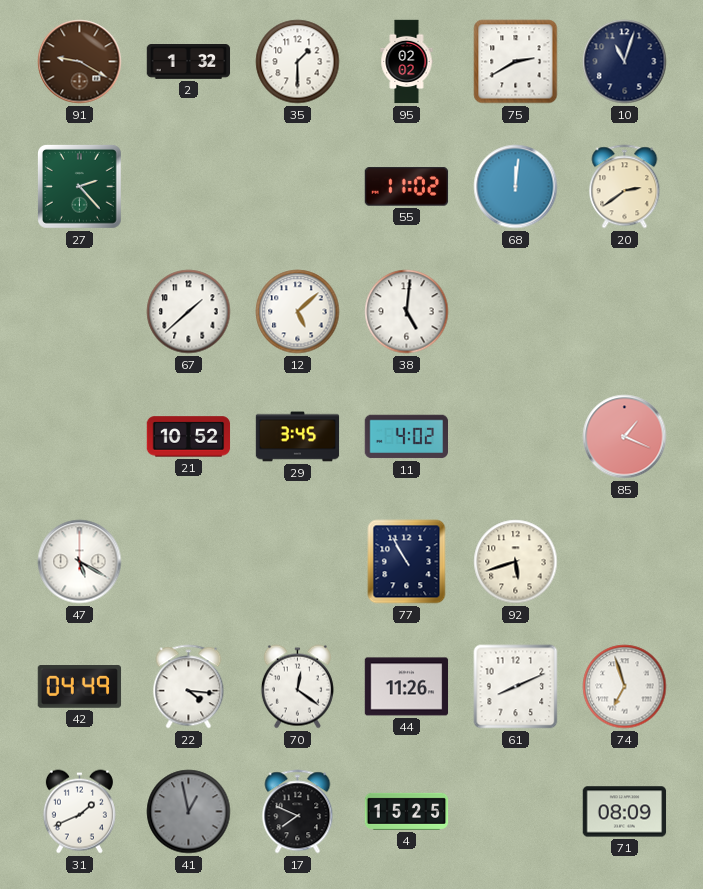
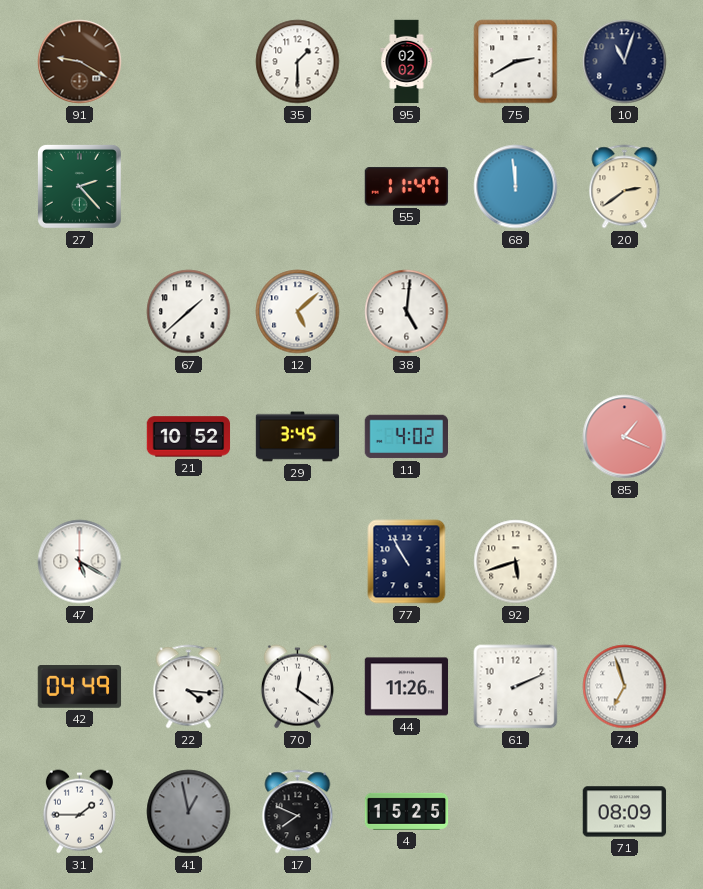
2: 1:32 -> none
55: 11:02 -> 11:47
68: 12:01 -> 11:59
61: 8:11 -> 2:11
31: 1:41 -> 1:45
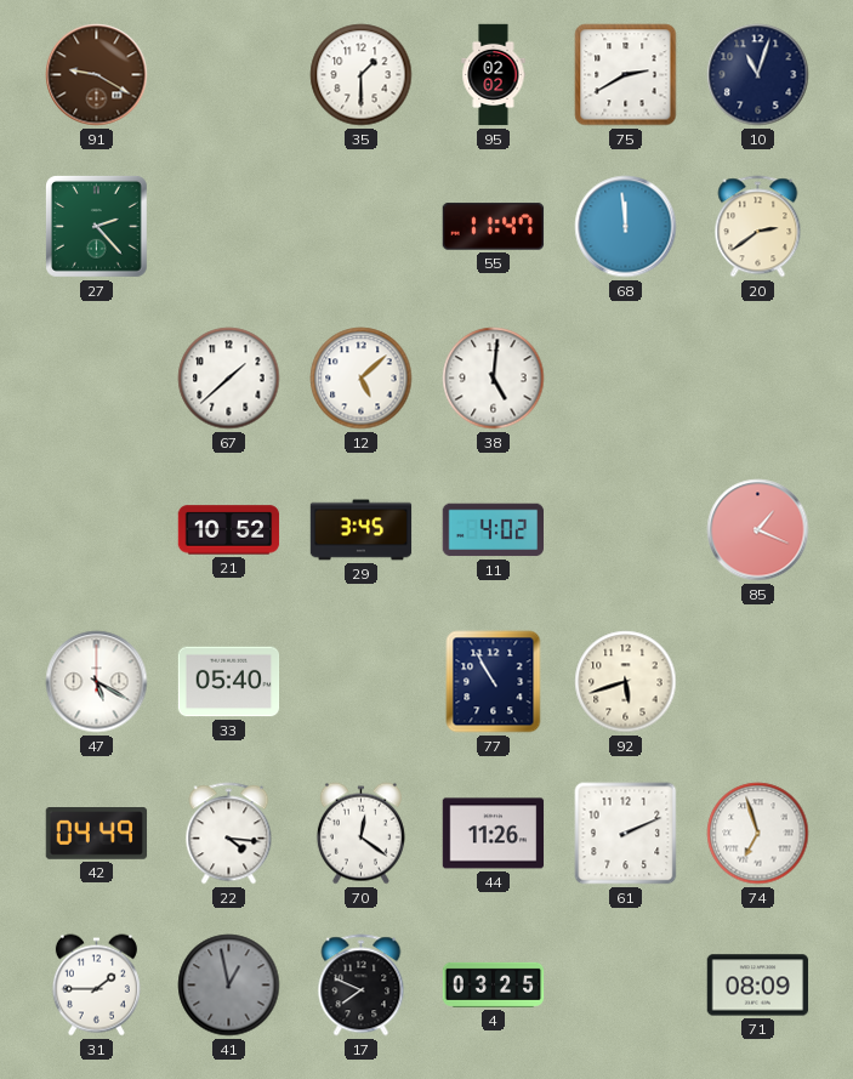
33: none -> 05:40
4: 15:25 -> 03:25
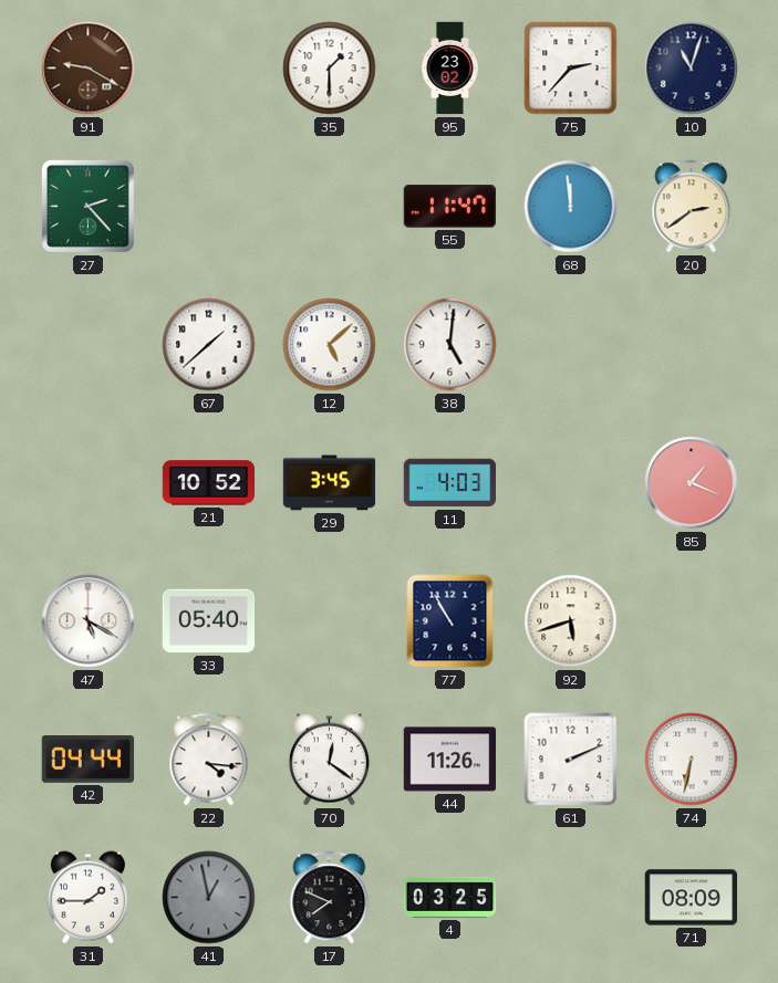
95: 02:02 -> 23:02
75: 2:40 -> 2:37
11: 4:02 -> 4:03
42: 04:49 -> 04:44
74: 6:57 -> 6:32
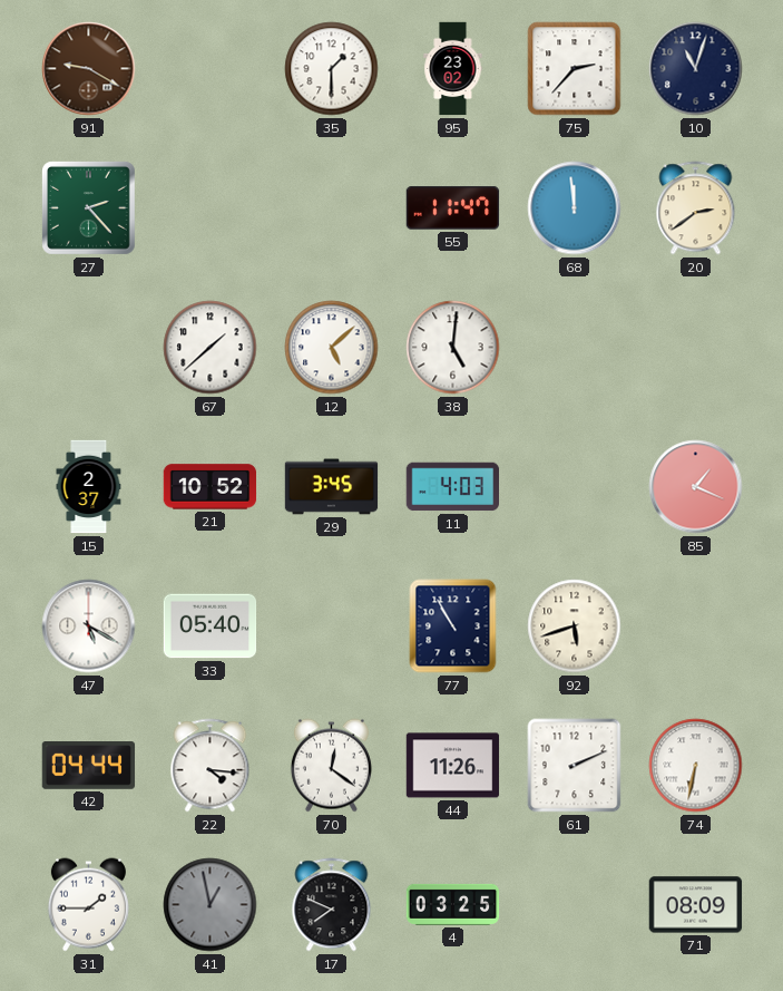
15: none -> 2:37
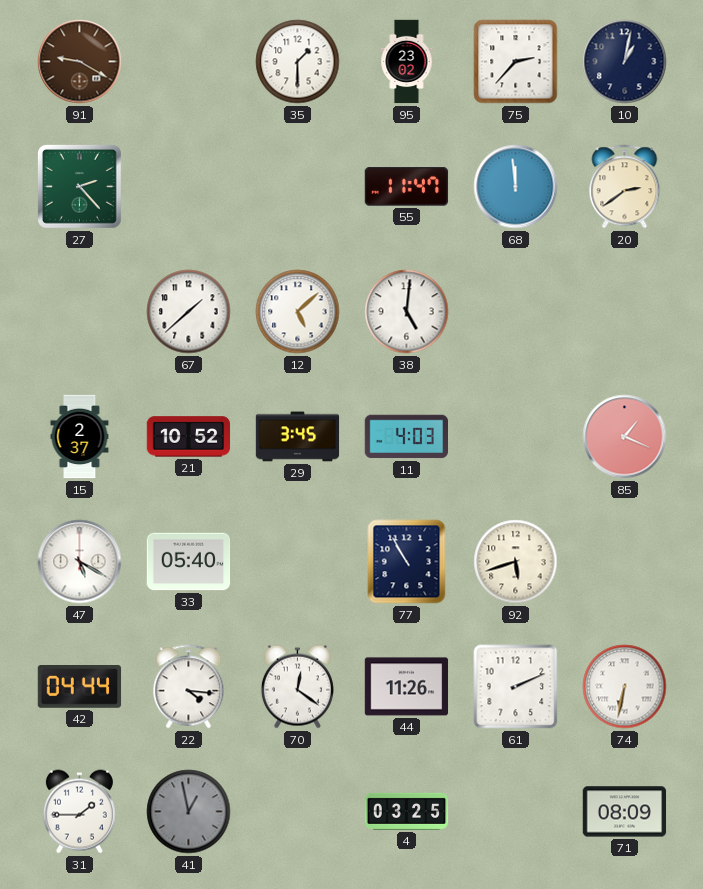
10: 11:03 -> 1:02
17: 7:49 -> none
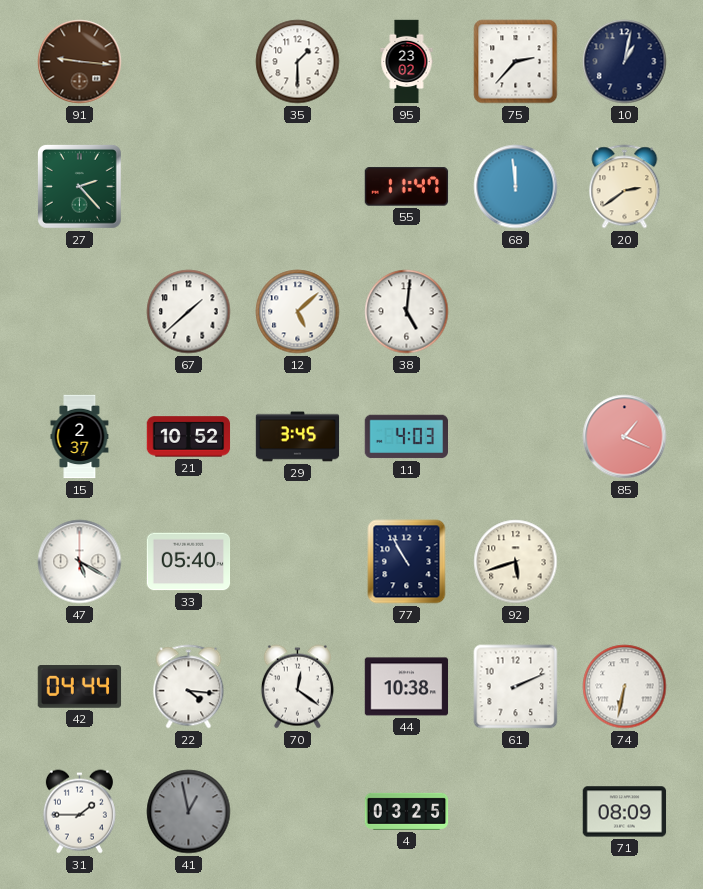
91: 9:20 -> 9:16
44: 11:26 -> 10:38
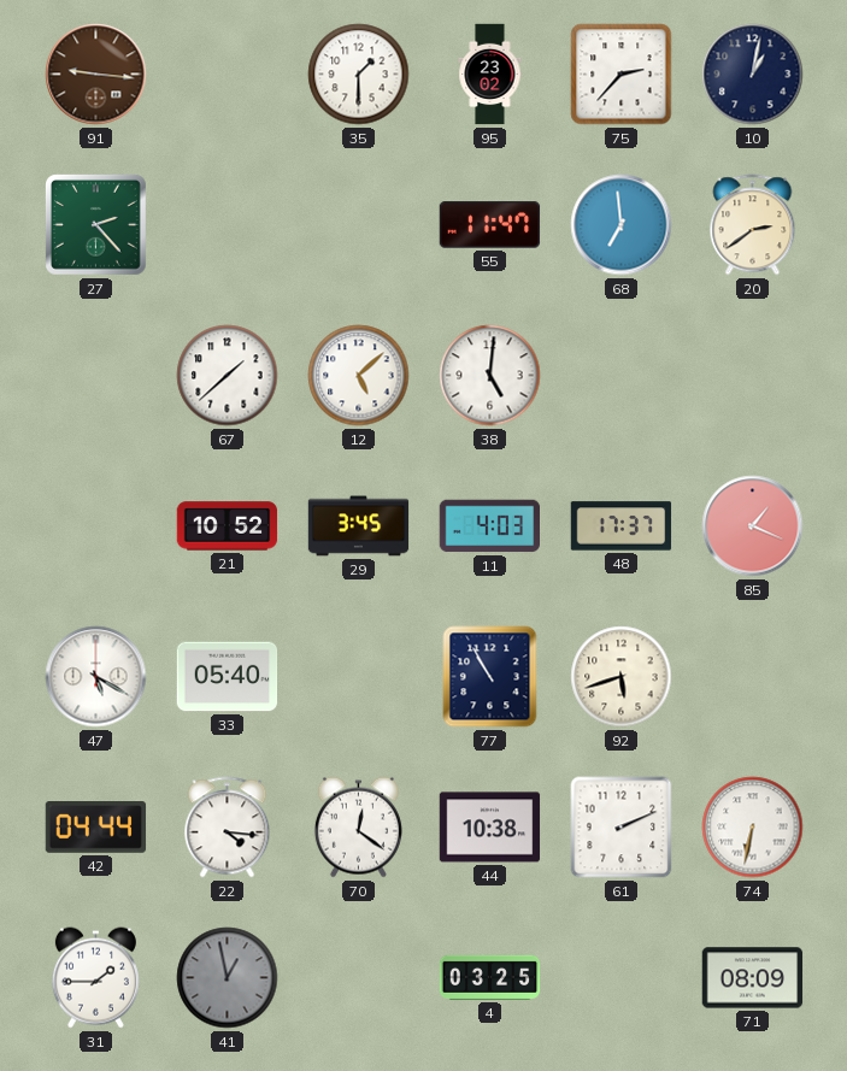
68: 11:59 -> 6:59
15: 2:37 -> none
48: none -> 17:37
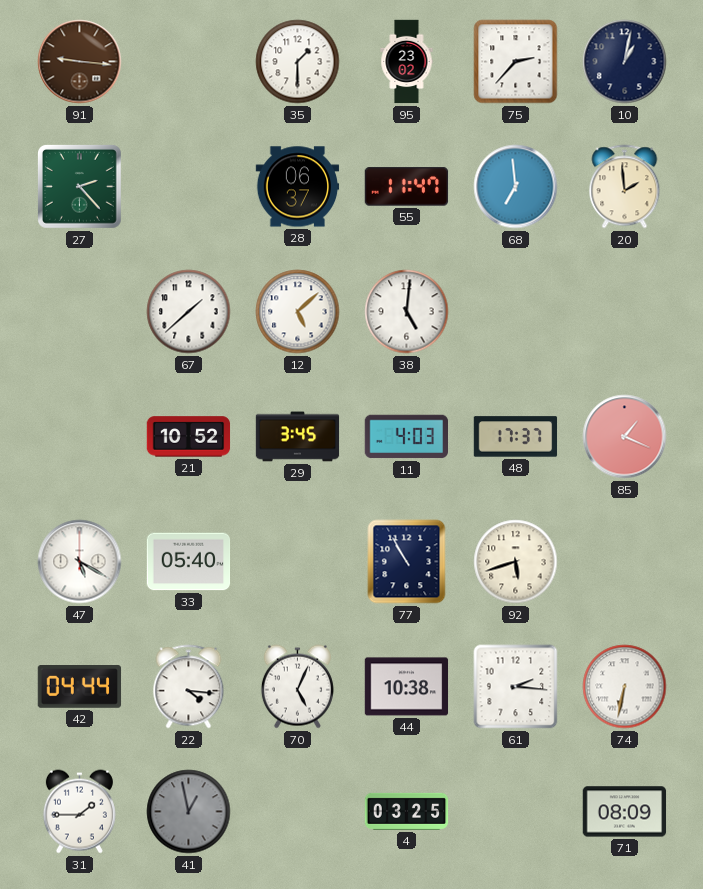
28: none -> 06:37
20: 2:39 -> 1:59
70: 12:21 -> 5:04
61: 2:11 -> 2:16
